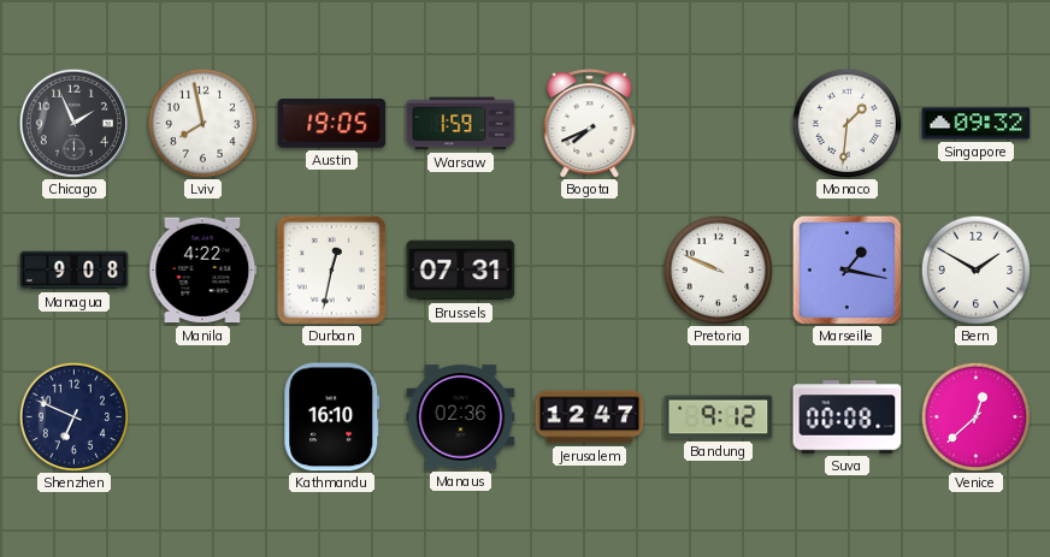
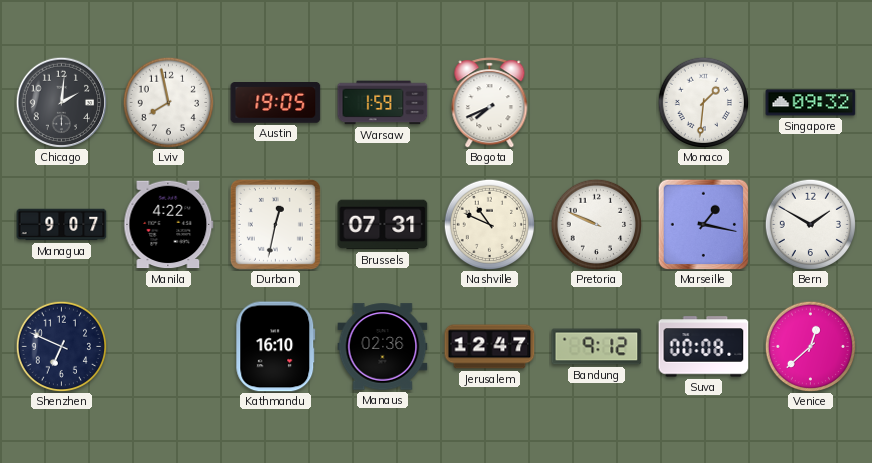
Chicago: 1:56 -> 2:01
Managua: 9:08 -> 9:07
Nashville: none -> 10:49
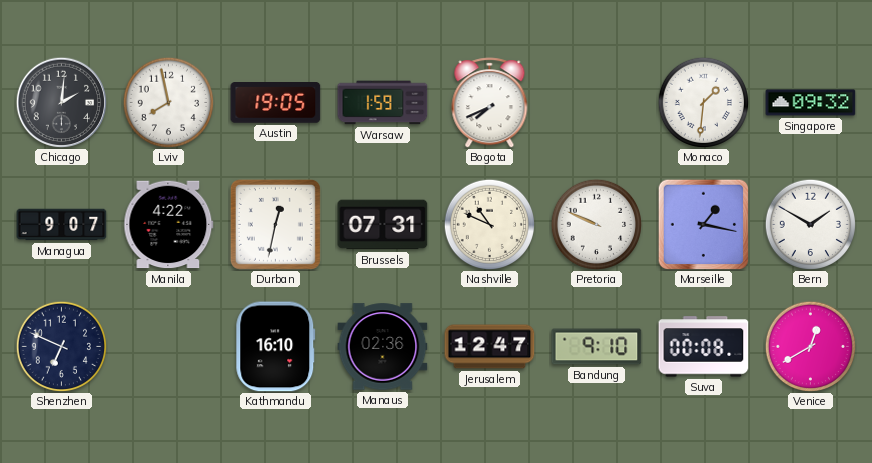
Bandung: 9:12 -> 9:10
Venice: 12:38 -> 12:40
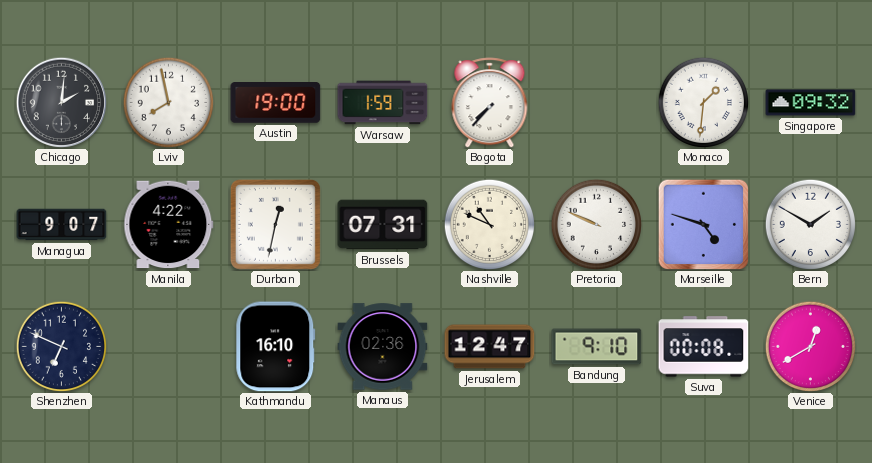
Austin: 19:05 -> 19:00
Bogota: 7:41 -> 7:37
Marseille: 1:17 -> 4:48
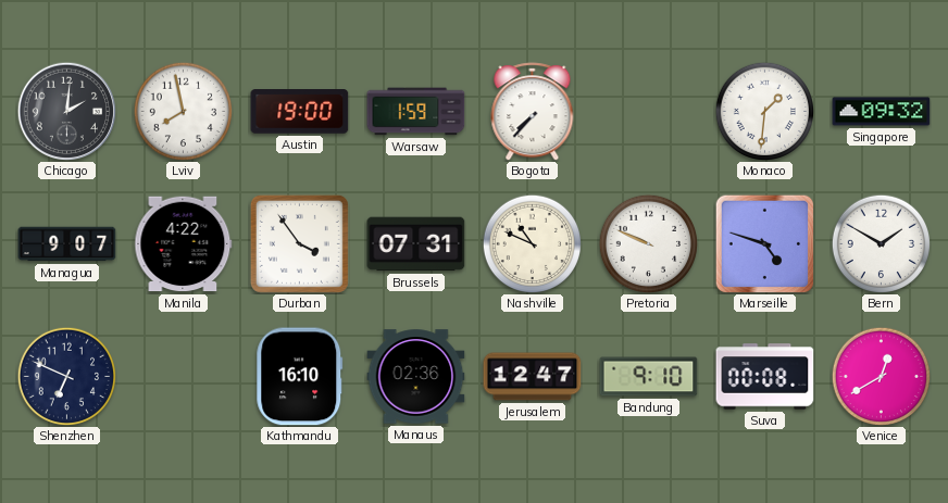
Durban: 12:32 -> 3:54
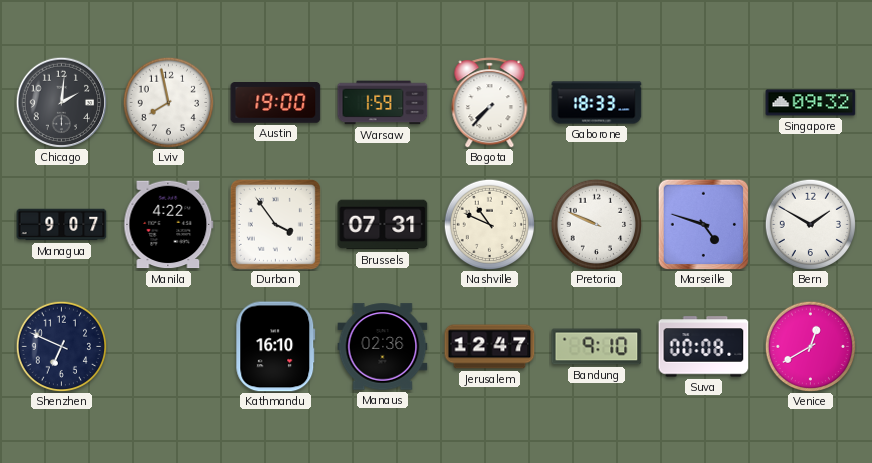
Gaborone: none -> 18:33
Monaco: 1:31 -> none
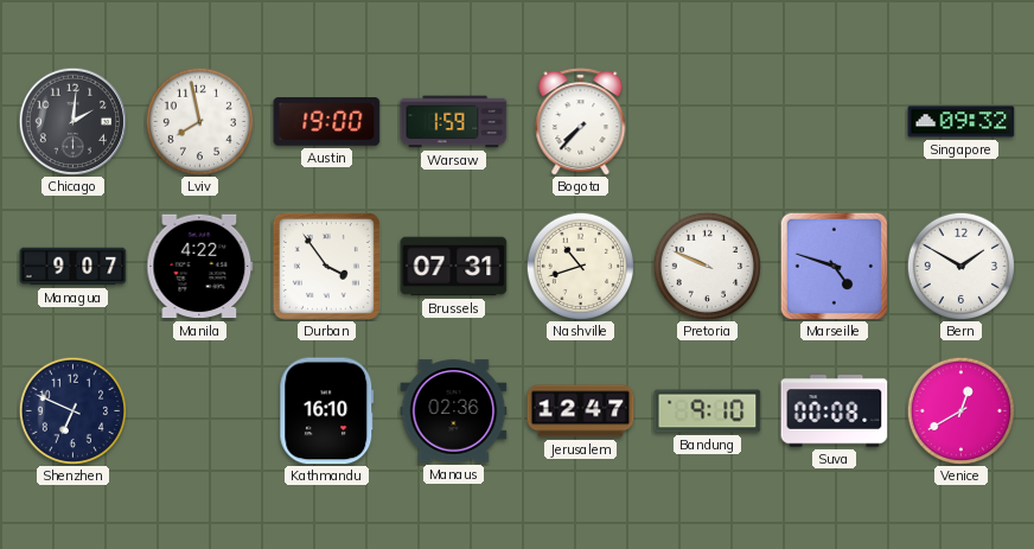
Gaborone: 18:33 -> none
Nashville: 10:49 -> 10:42
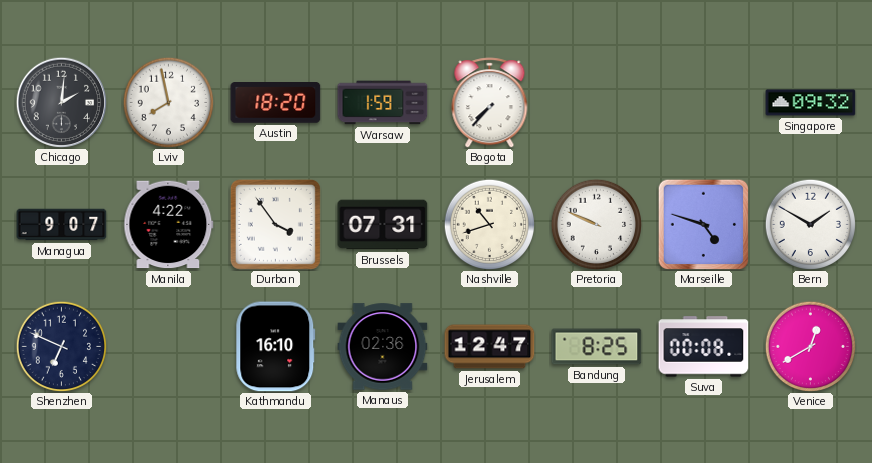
Austin: 19:00 -> 18:20
Bandung: 9:10 -> 8:25
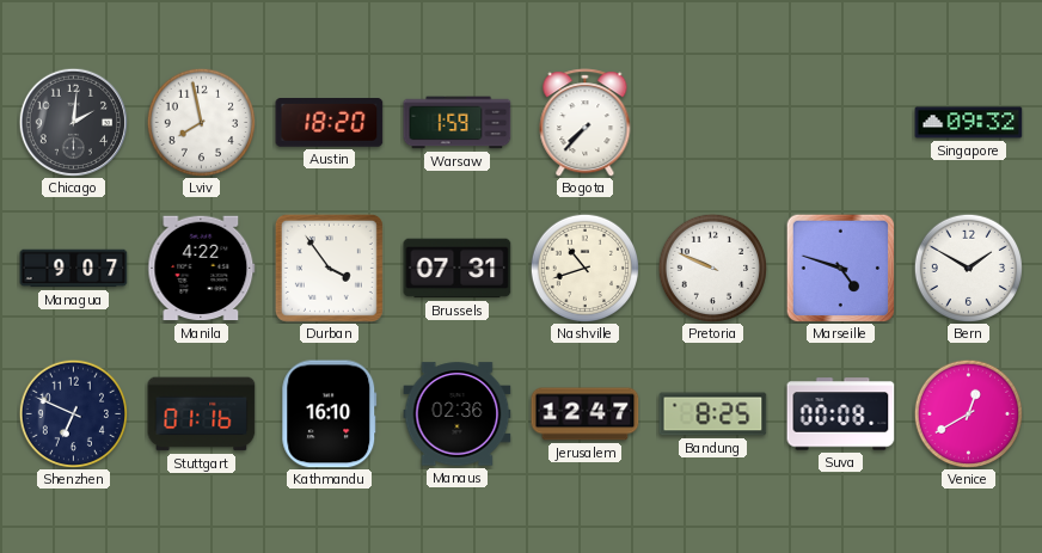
Stuttgart: none -> 01:16
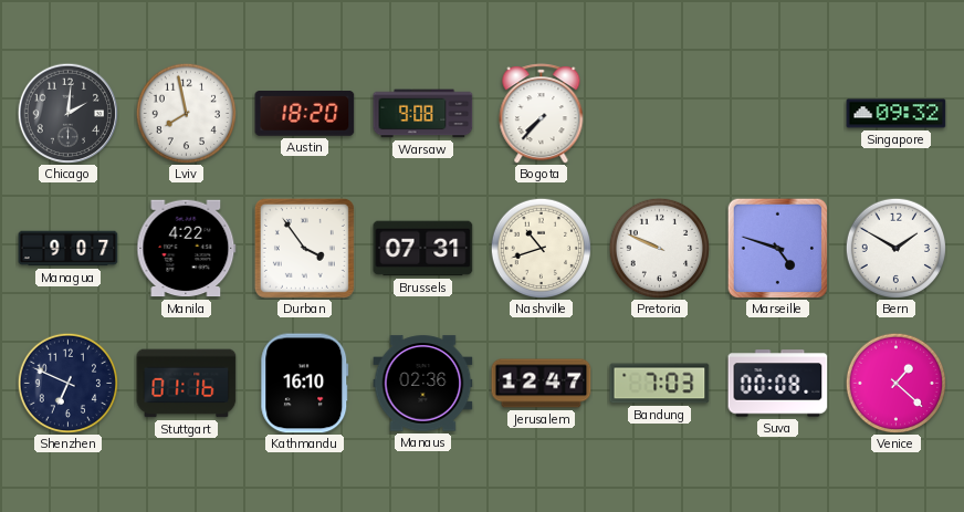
Warsaw: 1:59 -> 9:08
Bandung: 8:25 -> 7:03
Venice: 12:40 -> 1:22
